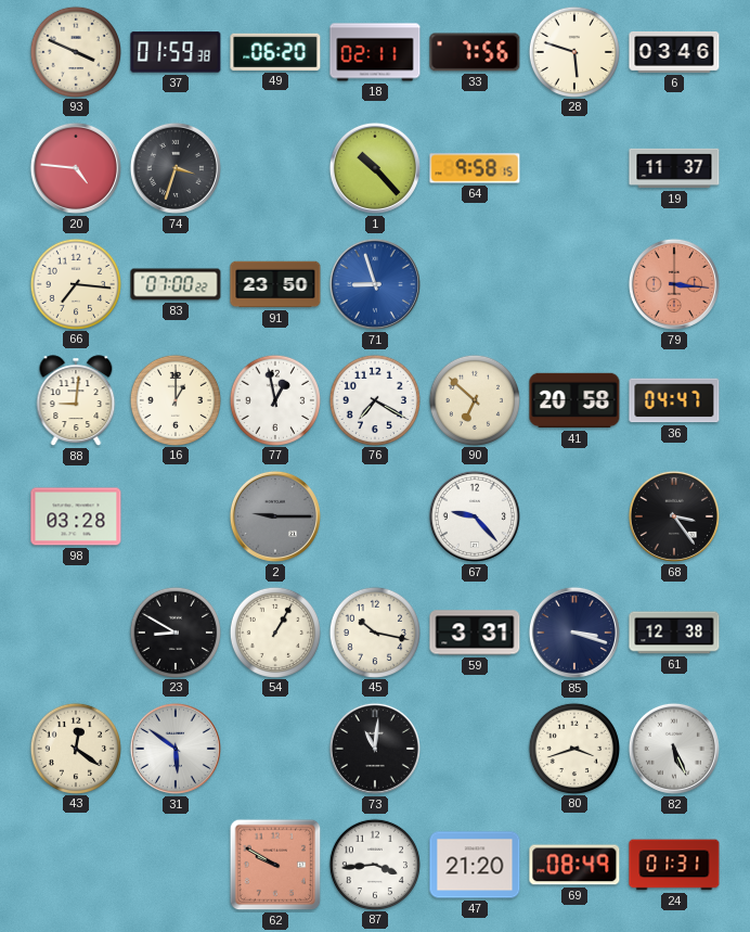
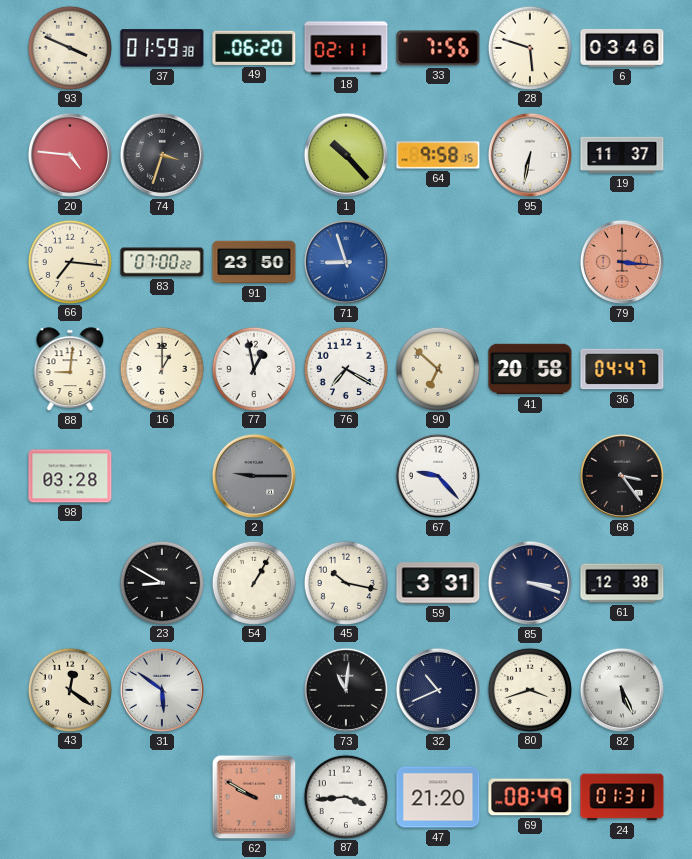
95: none -> 6:32
32: none -> 10:41
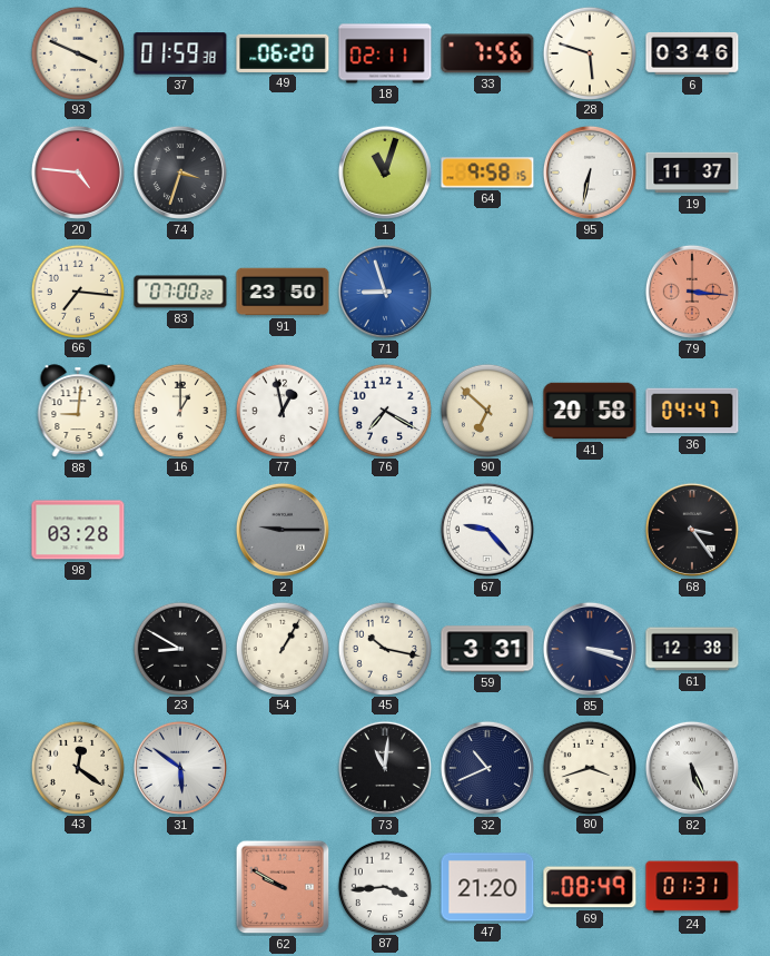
1: 10:23 -> 11:03
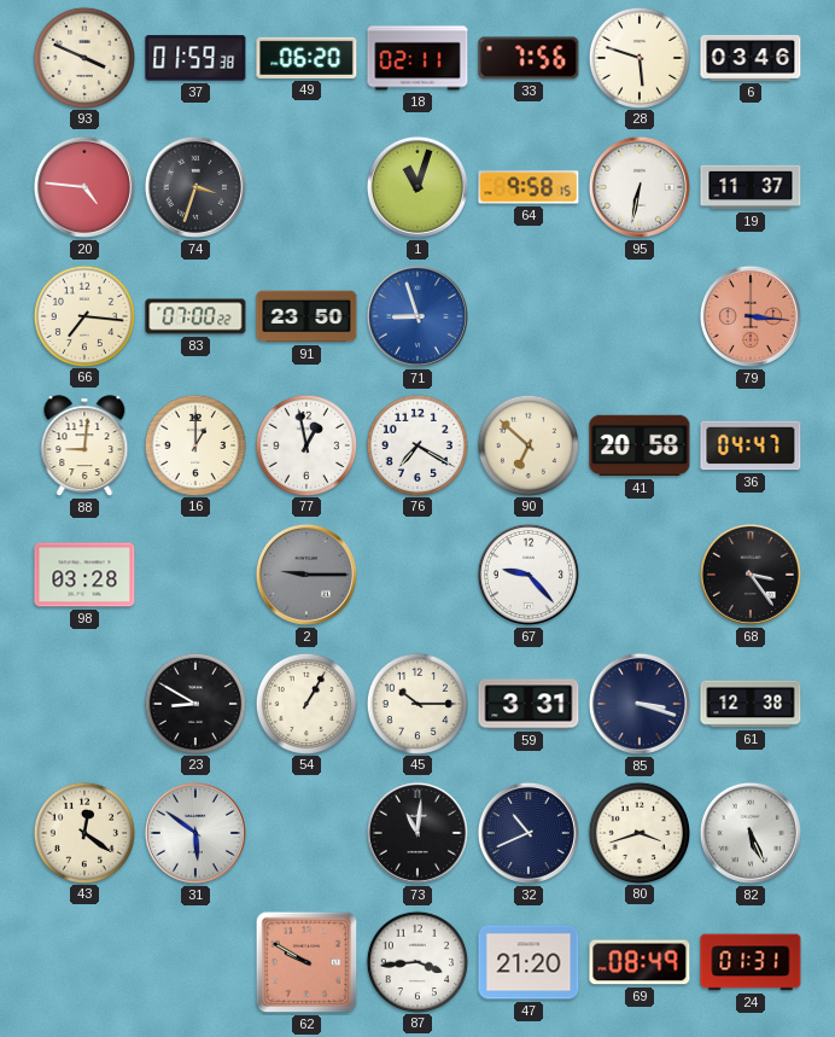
45: 10:17 -> 10:15
